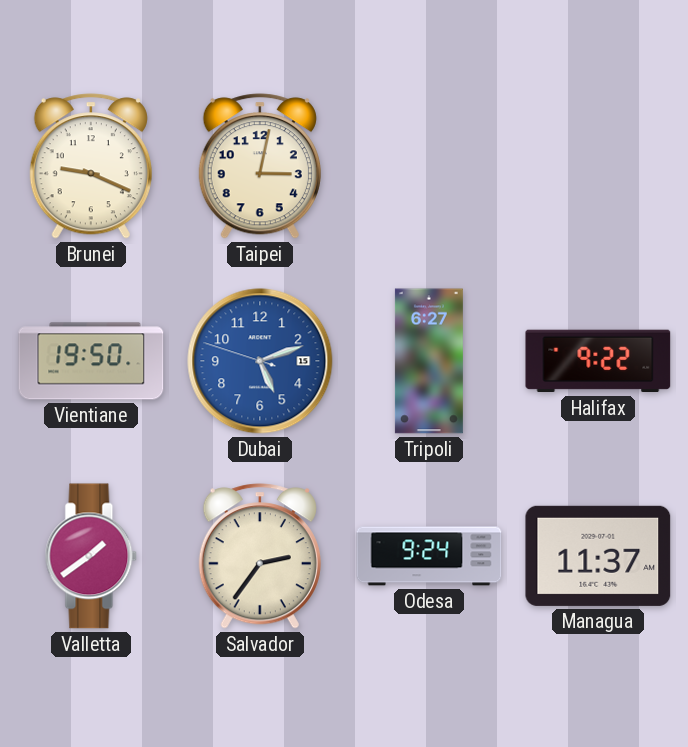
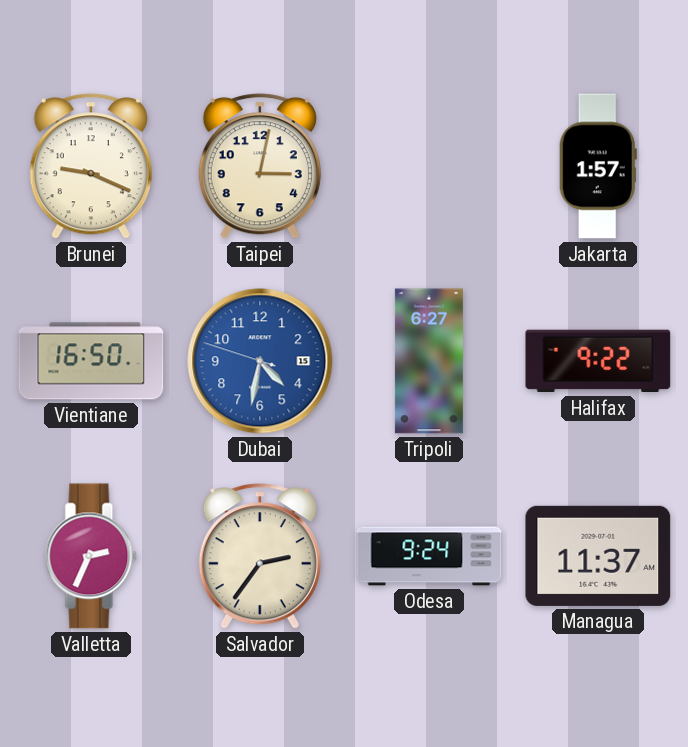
Jakarta: none -> 1:57
Vientiane: 19:50 -> 16:50
Dubai: 5:11 -> 4:31
Valletta: 1:39 -> 2:34
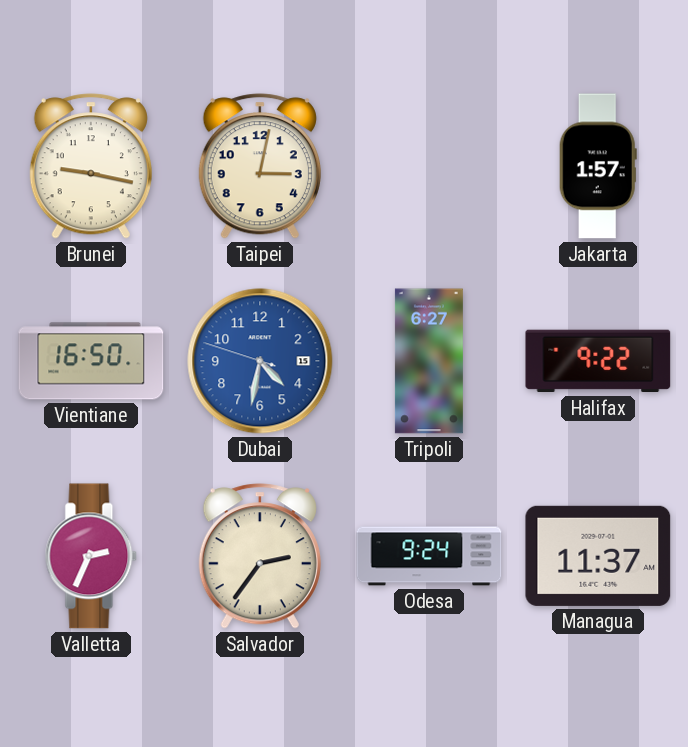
Brunei: 9:19 -> 9:17
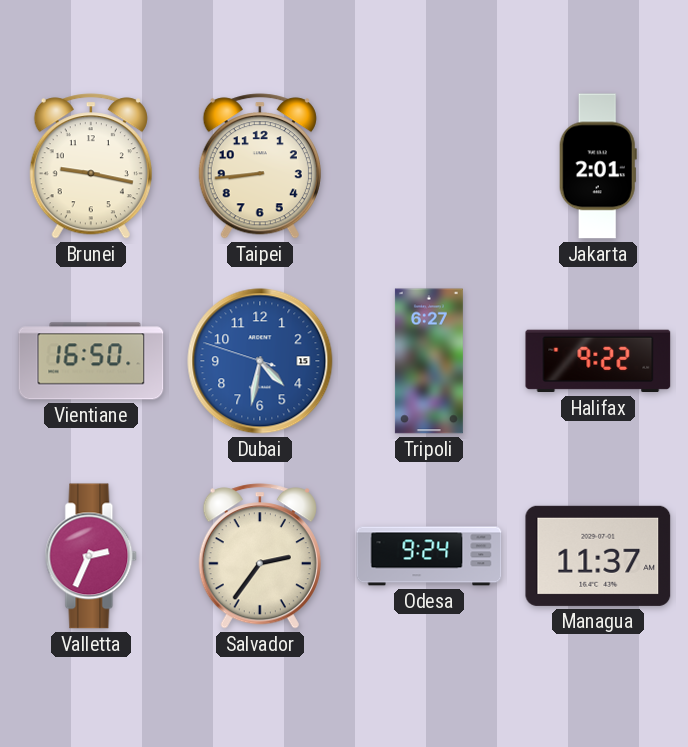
Taipei: 3:02 -> 8:44
Jakarta: 1:57 -> 2:01
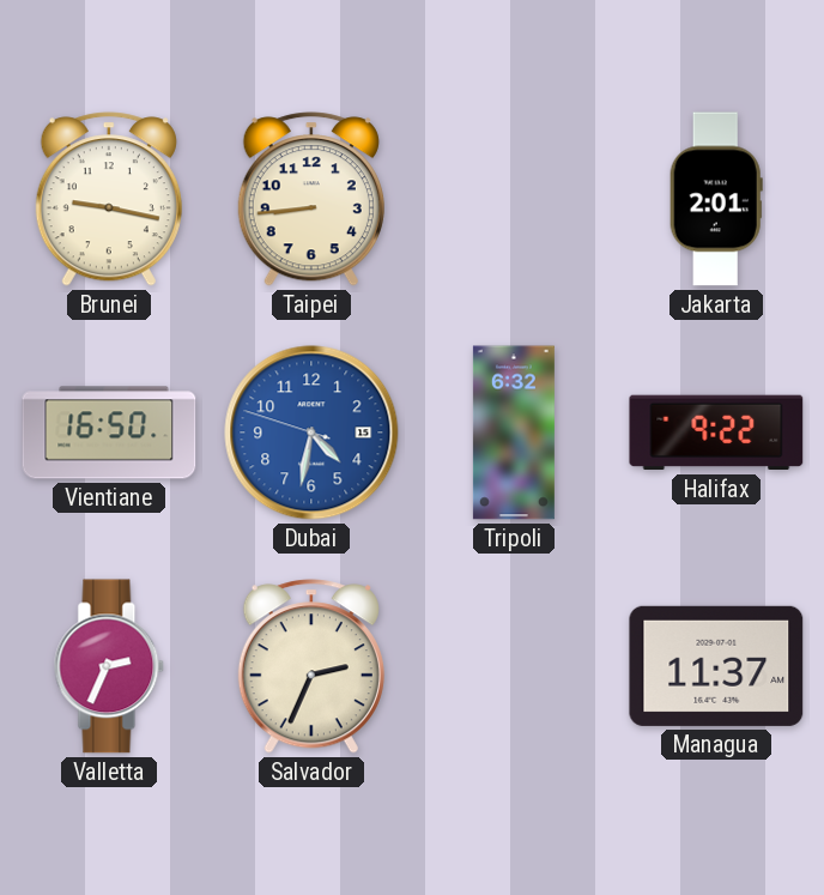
Tripoli: 6:27 -> 6:32
Salvador: 2:36 -> 2:34
Odesa: 9:24 -> none
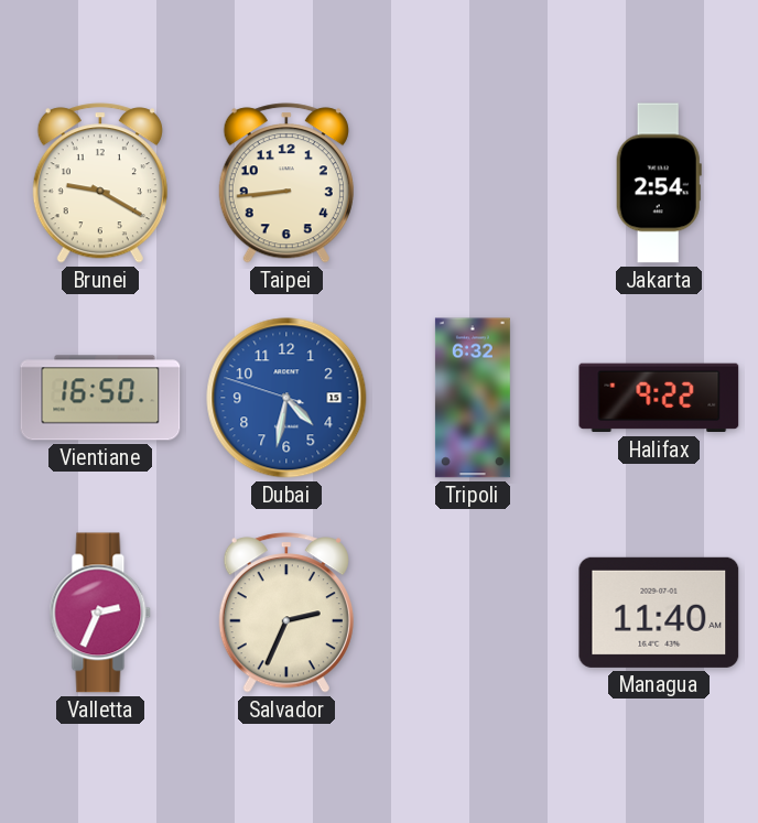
Brunei: 9:17 -> 9:20
Jakarta: 2:01 -> 2:54
Managua: 11:37 -> 11:40
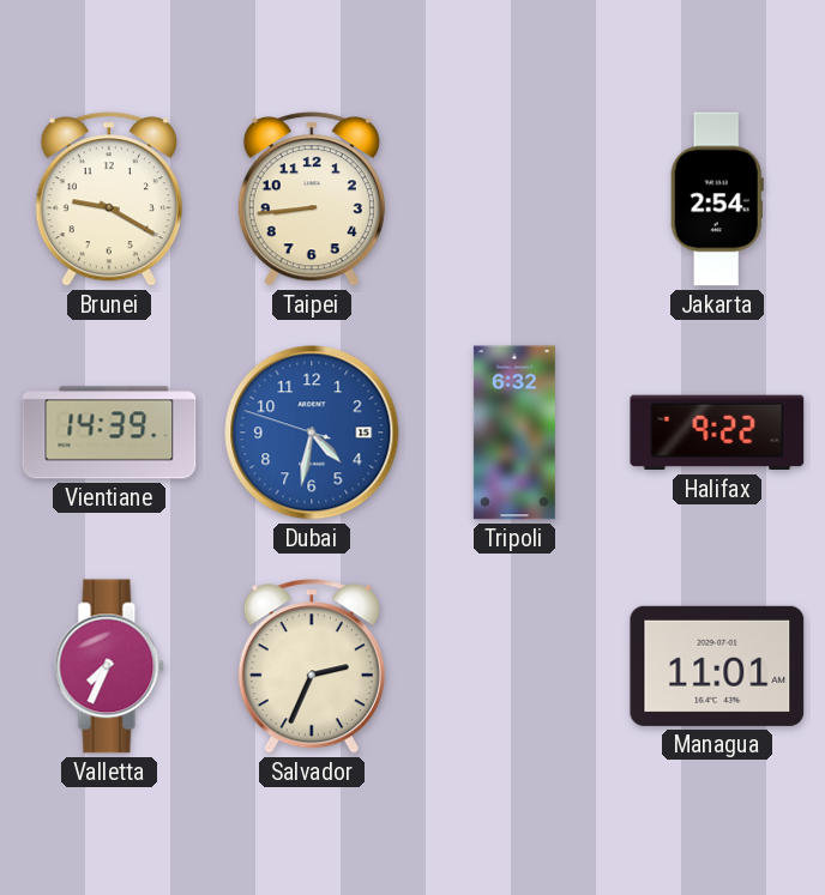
Vientiane: 16:50 -> 14:39
Valletta: 2:34 -> 7:34
Managua: 11:40 -> 11:01
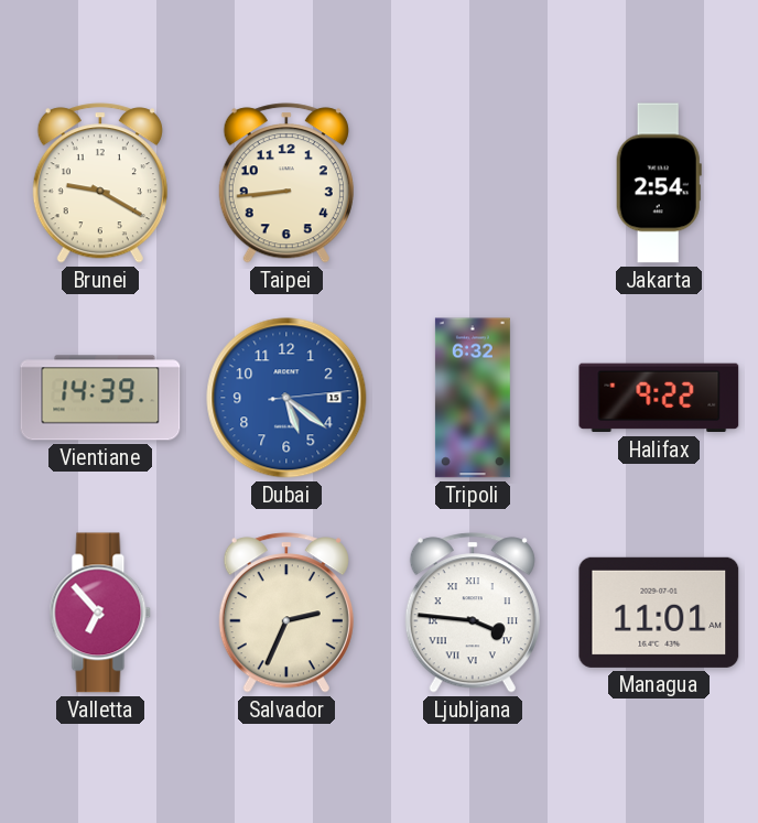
Dubai: 4:31 -> 5:21
Valletta: 7:34 -> 6:53
Ljubljana: none -> 3:46
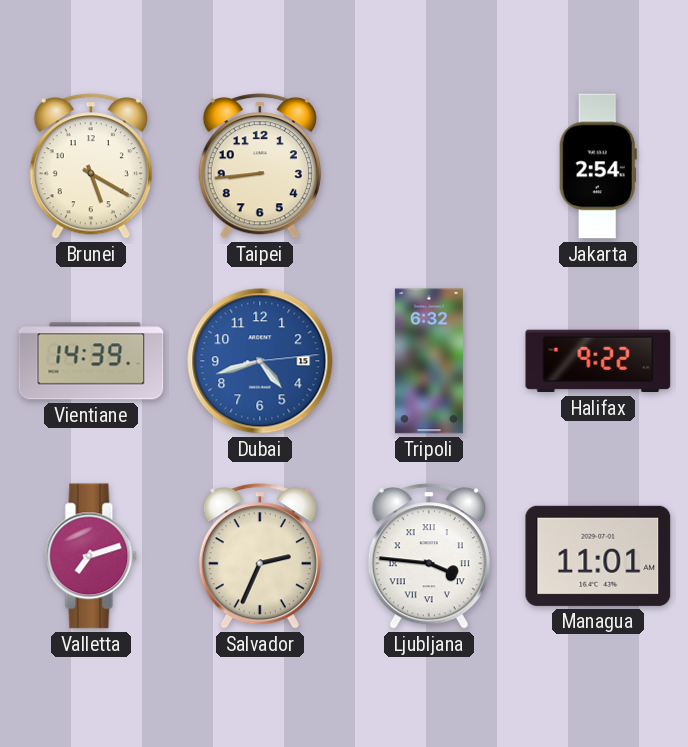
Brunei: 9:20 -> 5:20
Dubai: 5:21 -> 4:42
Valletta: 6:53 -> 7:12
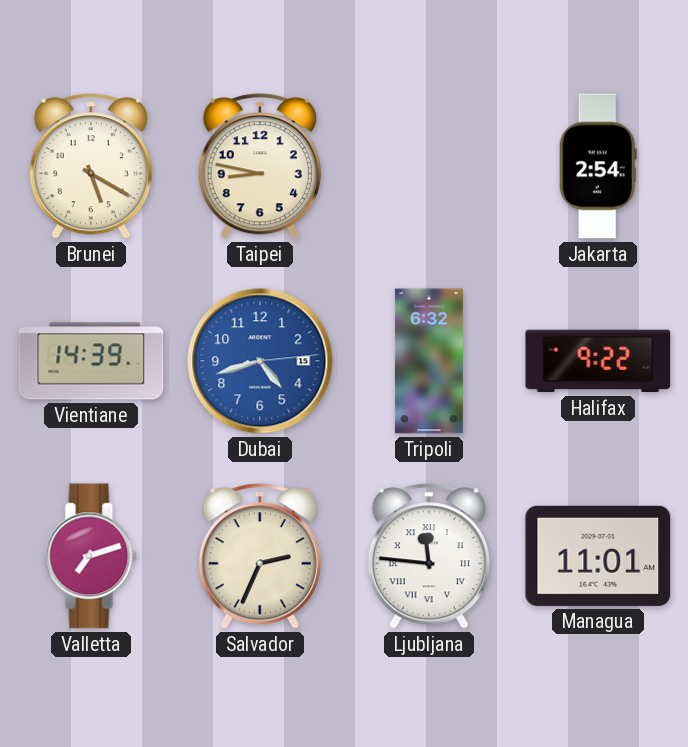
Taipei: 8:44 -> 8:47
Ljubljana: 3:46 -> 11:46
